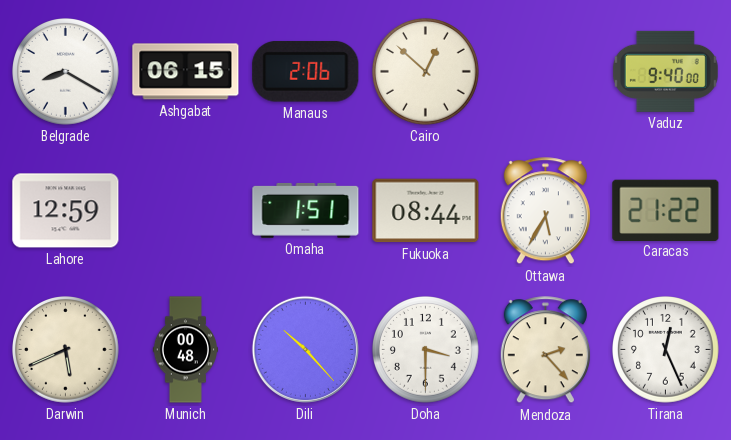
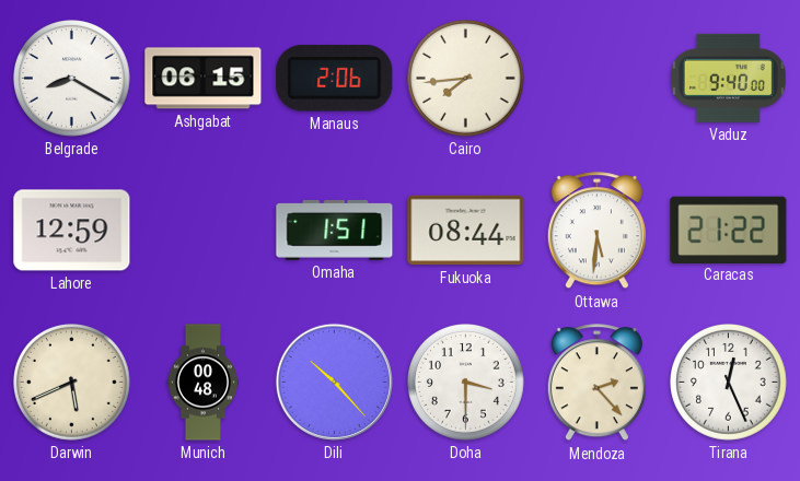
Cairo: 12:52 -> 7:44
Ottawa: 5:35 -> 5:31
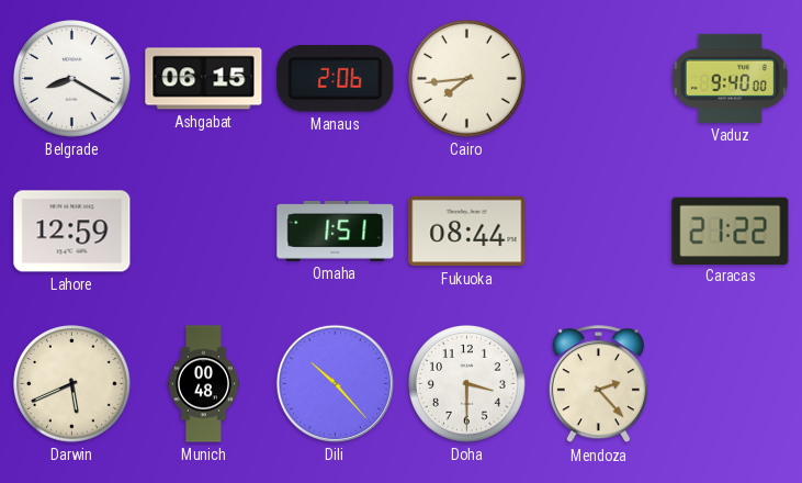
Ottawa: 5:31 -> none
Tirana: 12:26 -> none
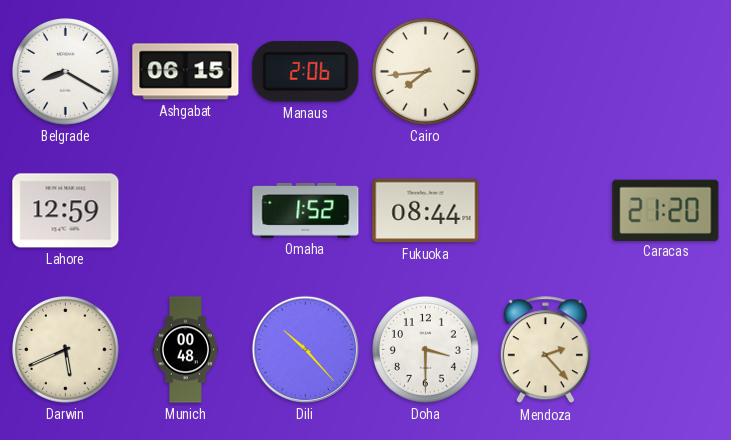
Vaduz: 9:40 -> none
Omaha: 1:51 -> 1:52
Caracas: 21:22 -> 21:20
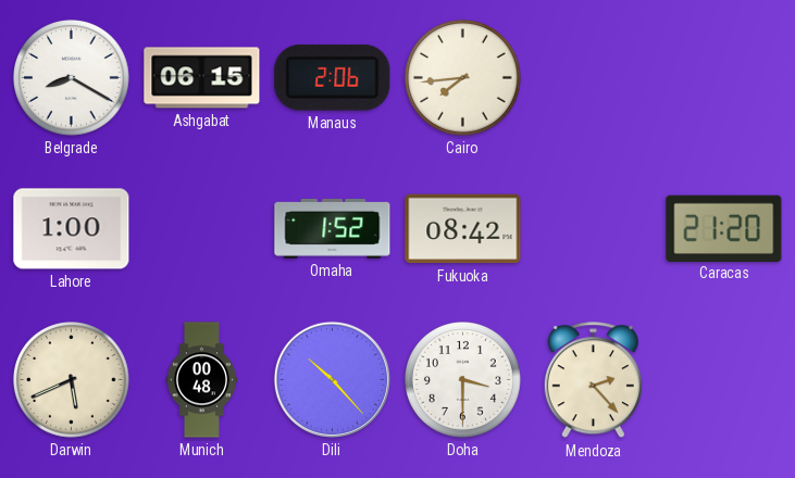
Lahore: 12:59 -> 1:00
Fukuoka: 08:44 -> 08:42
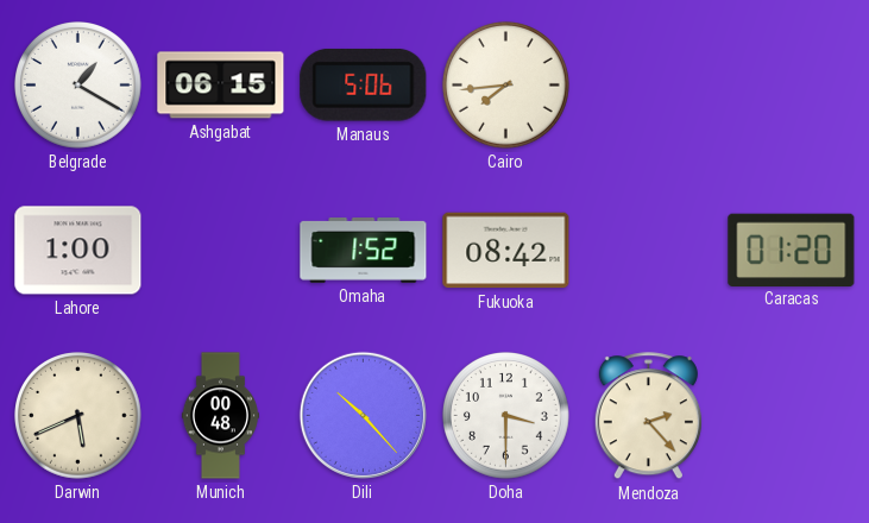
Belgrade: 8:20 -> 1:20
Manaus: 2:06 -> 5:06
Caracas: 21:20 -> 01:20
